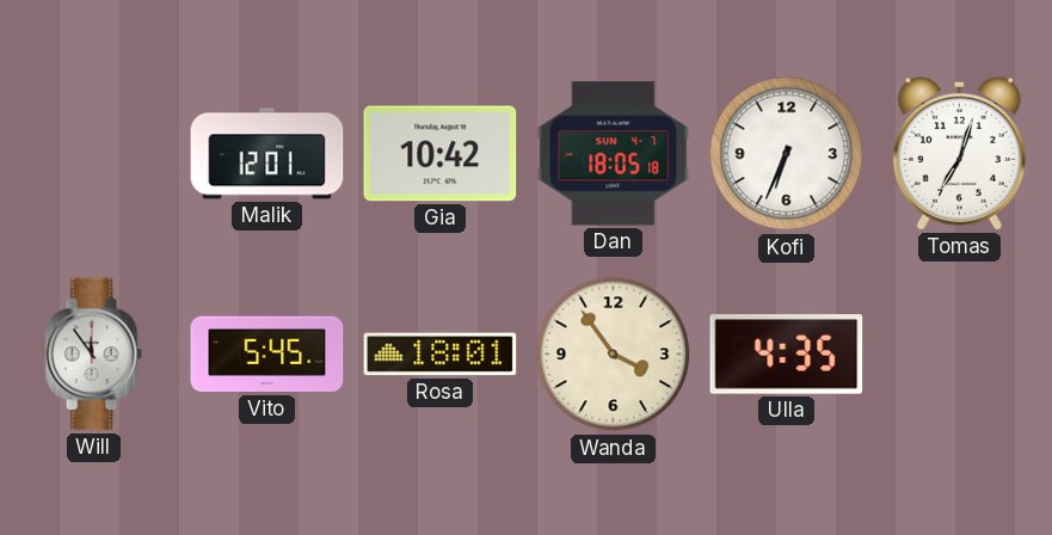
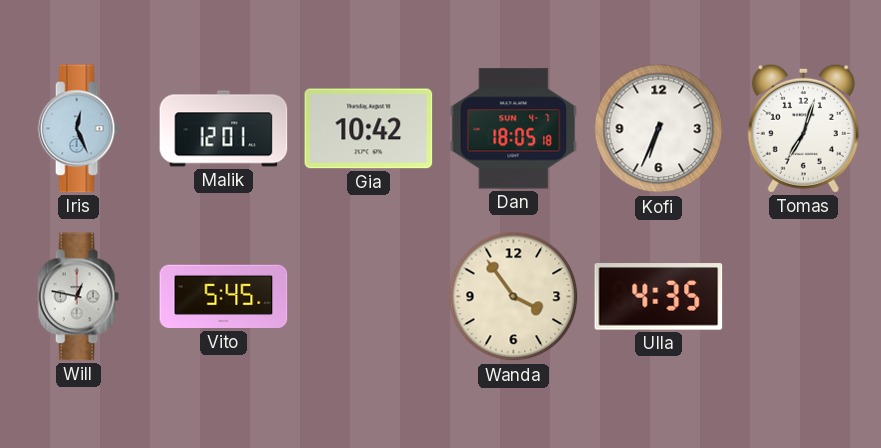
Iris: none -> 12:26
Will: 11:54 -> 12:47
Rosa: 18:01 -> none
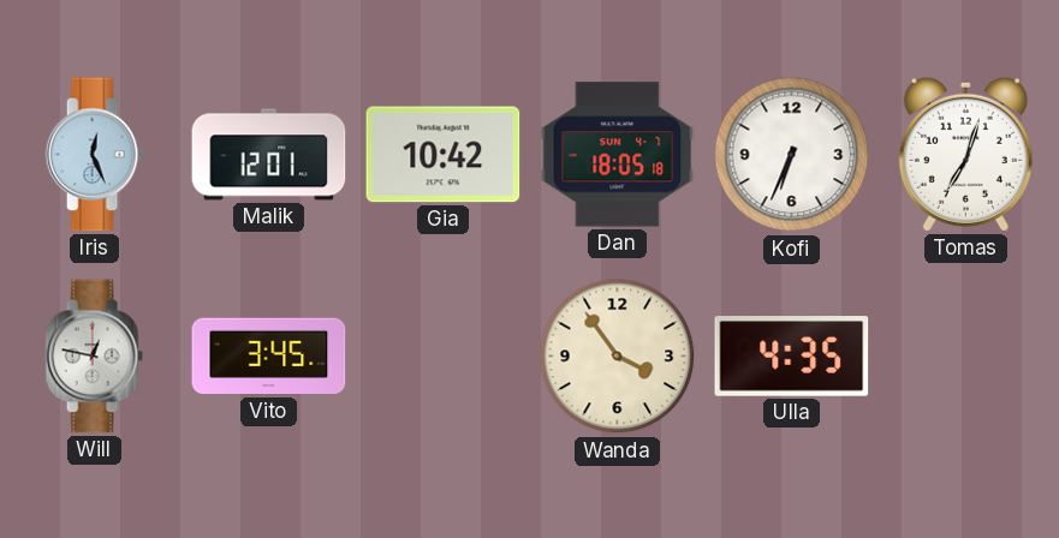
Vito: 5:45 -> 3:45
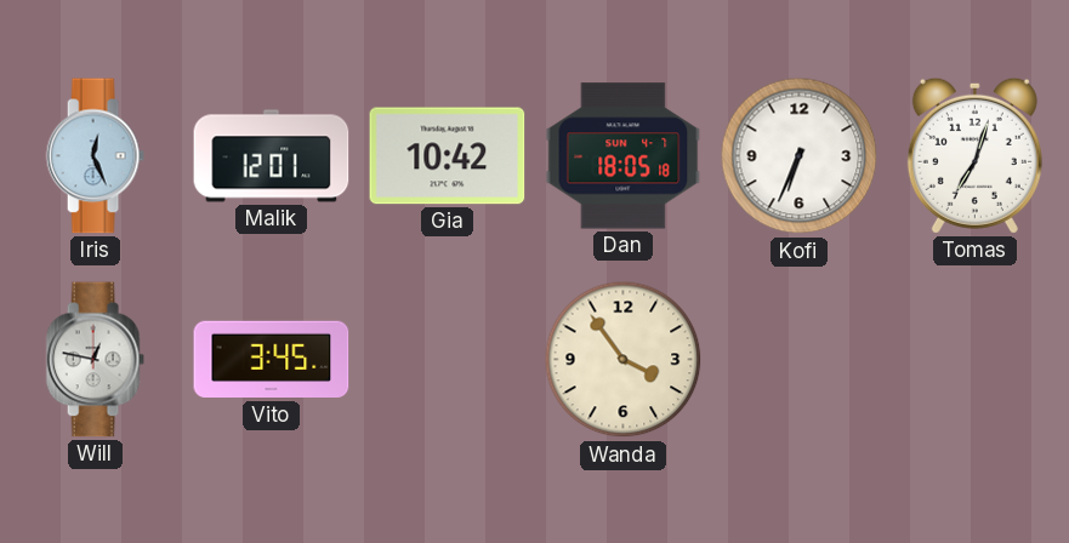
Ulla: 4:35 -> none
